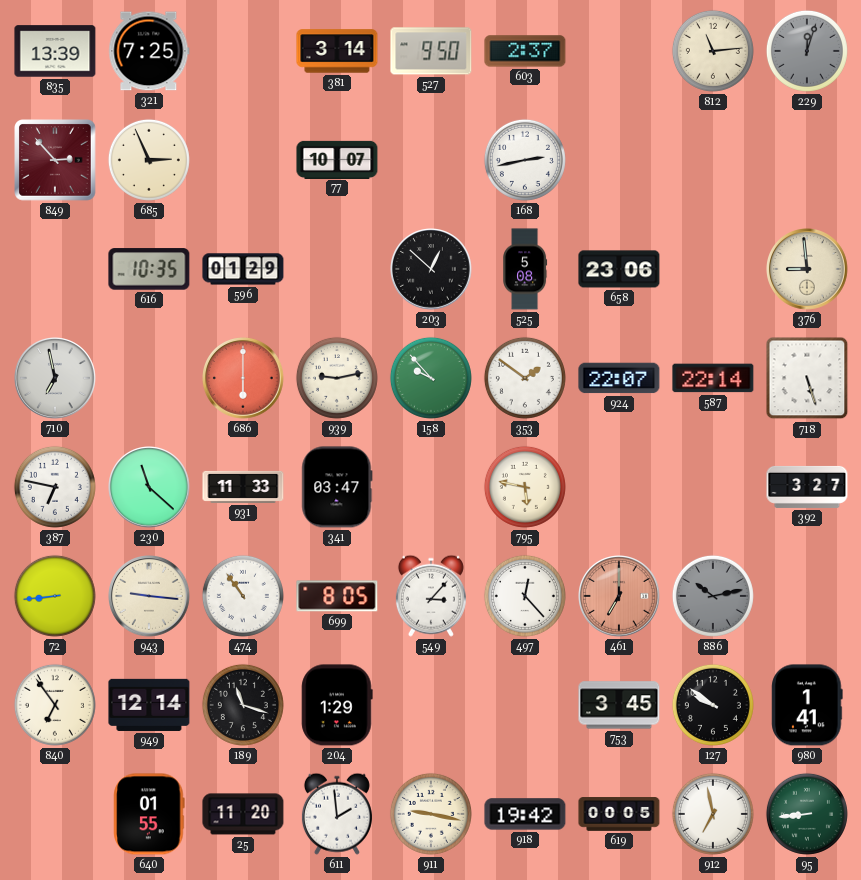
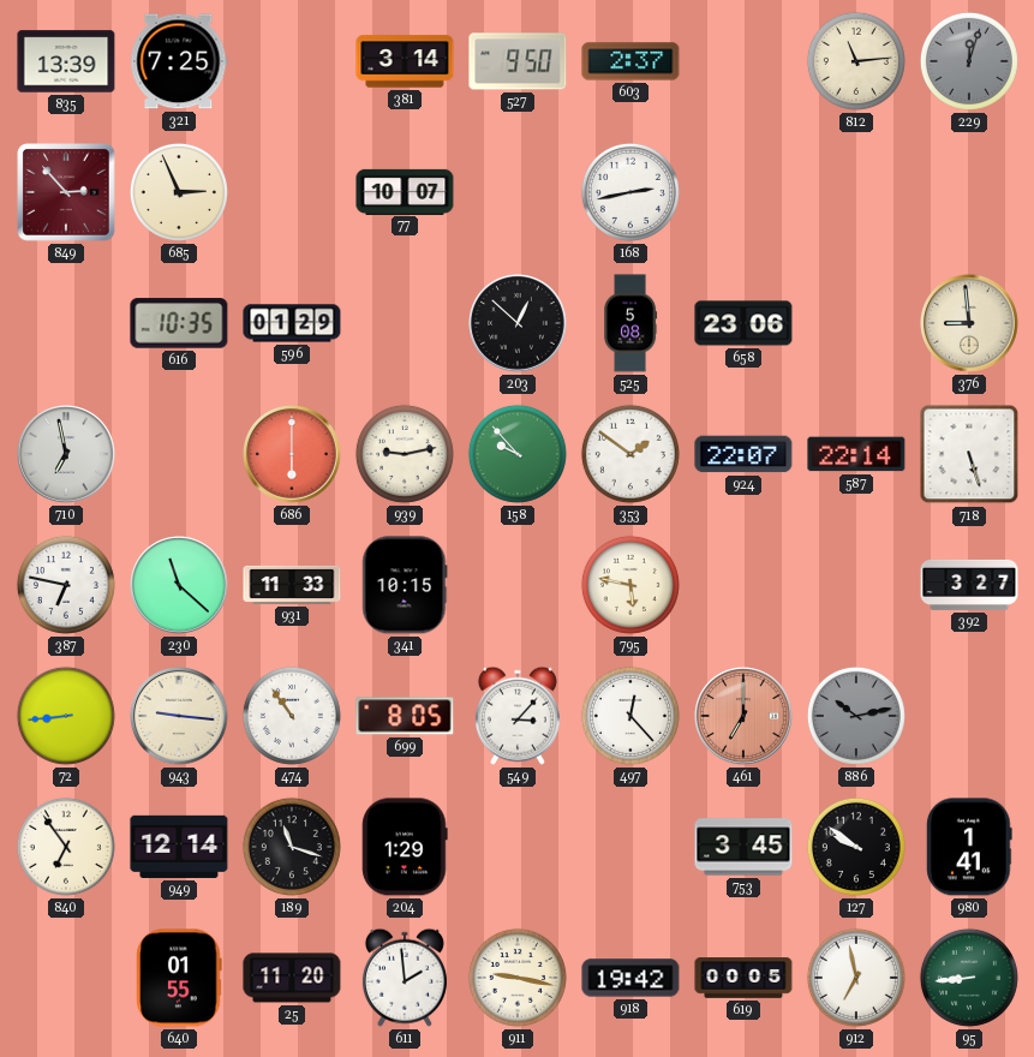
341: 03:47 -> 10:15
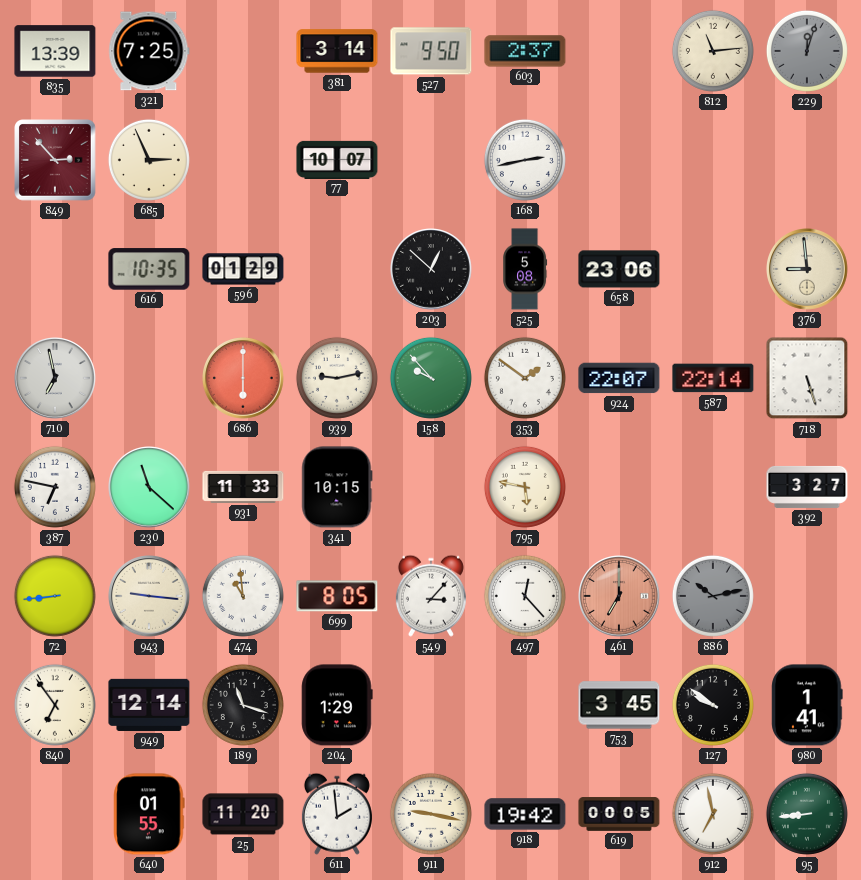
474: 10:54 -> 10:59
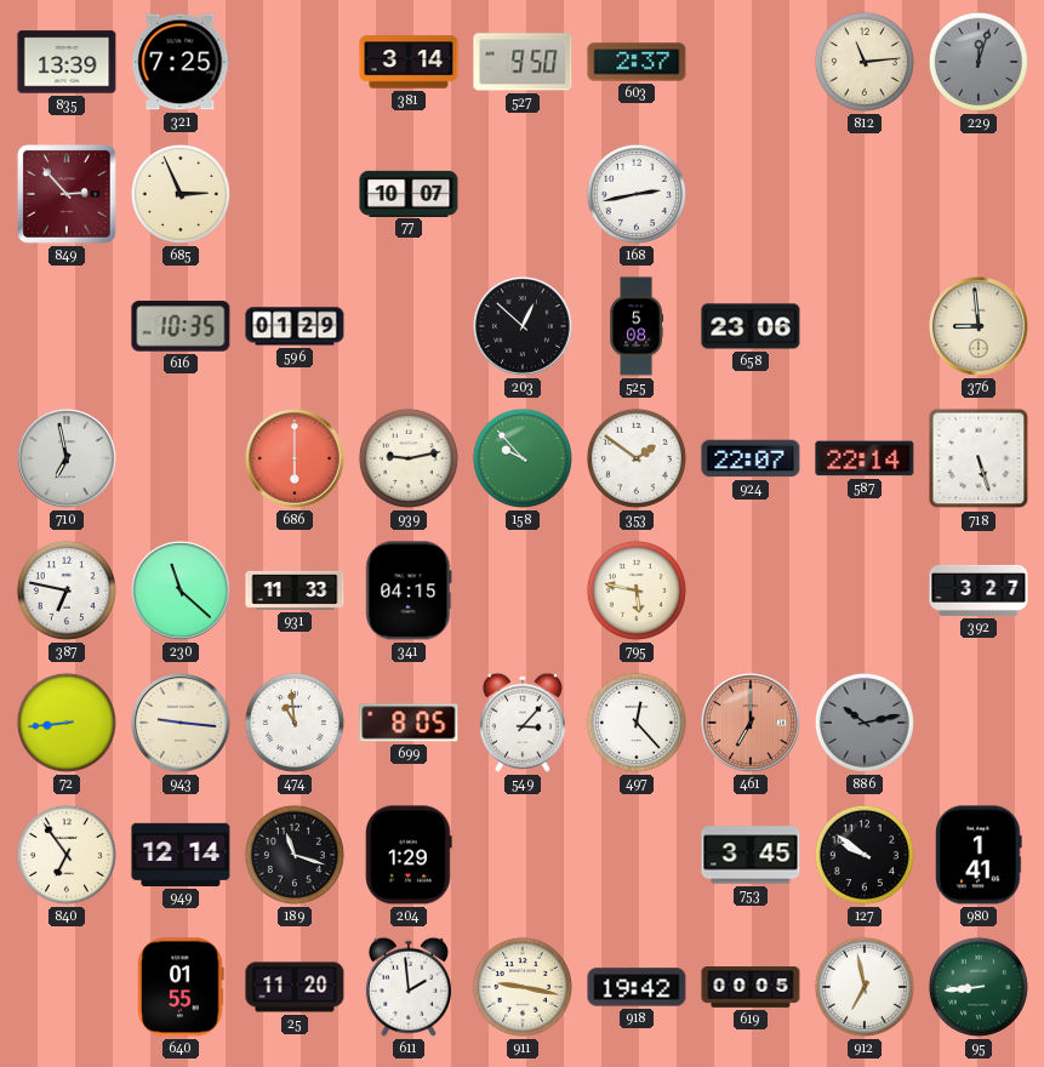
341: 10:15 -> 04:15
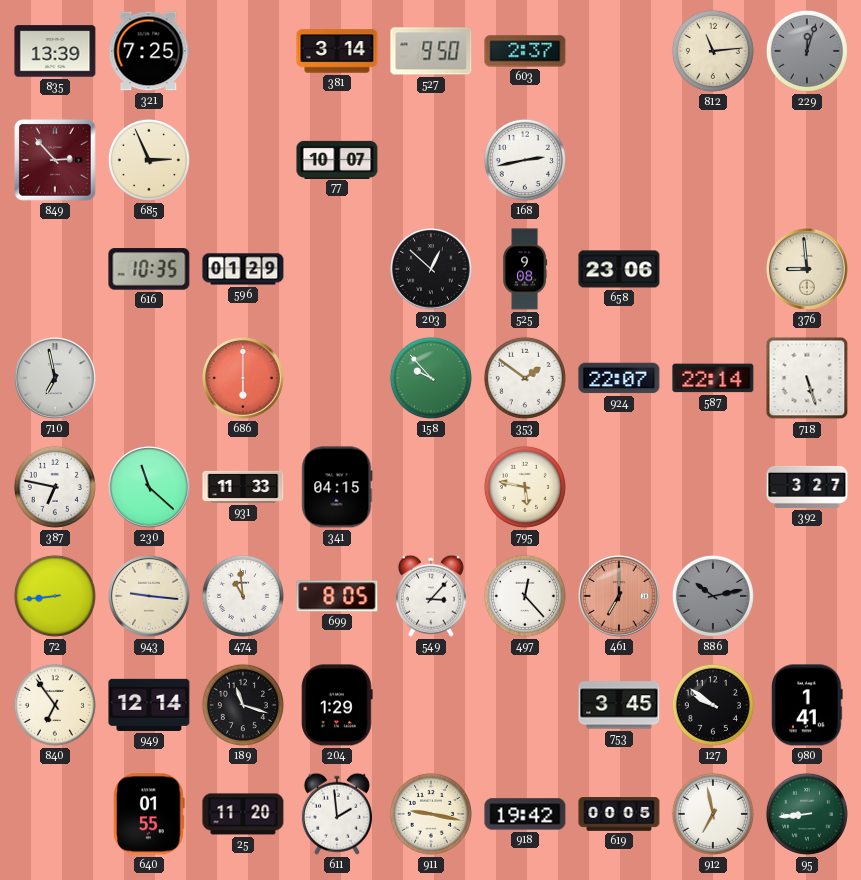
525: 5:08 -> 9:08
939: 9:13 -> none
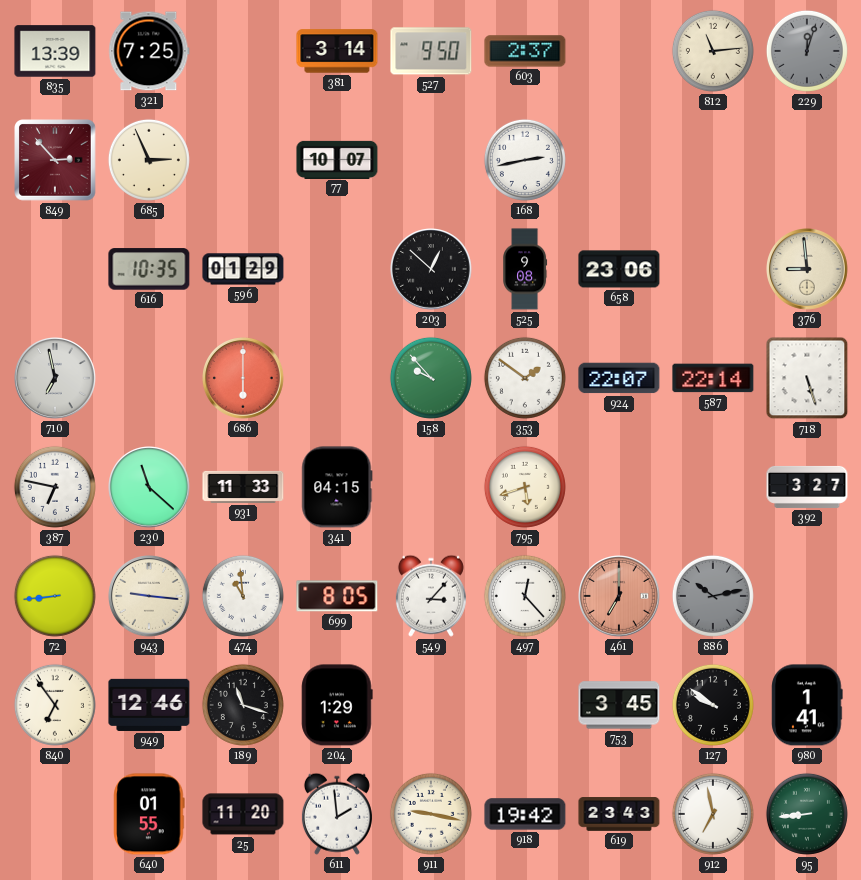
795: 5:47 -> 5:42
949: 12:14 -> 12:46
619: 00:05 -> 23:43
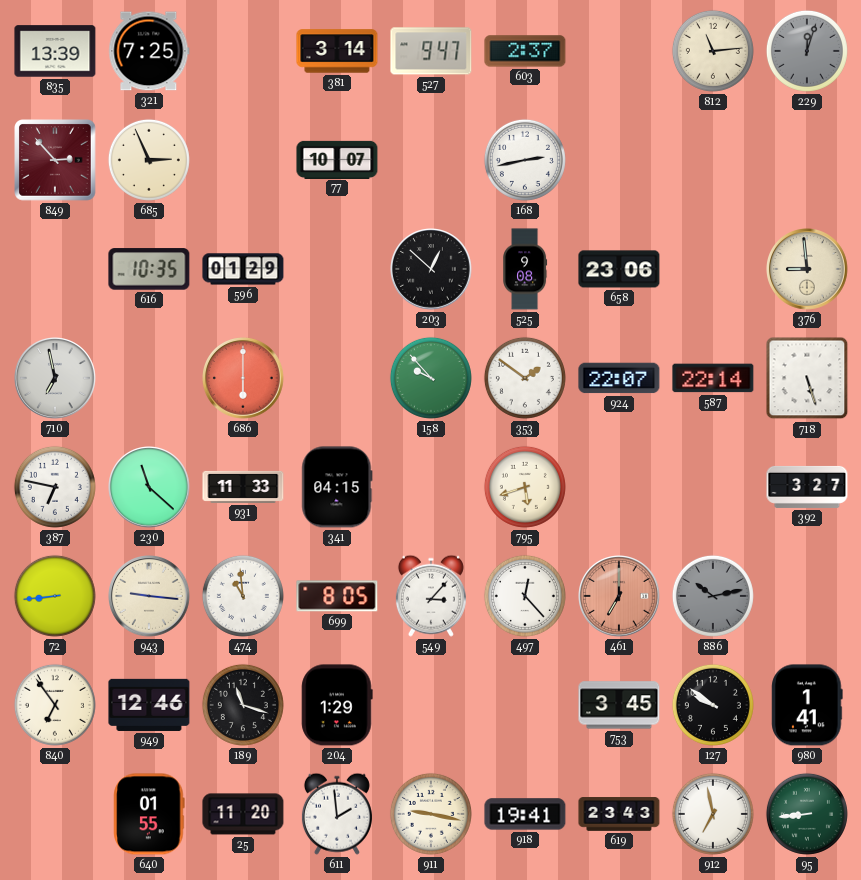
527: 9:50 -> 9:47
918: 19:42 -> 19:41
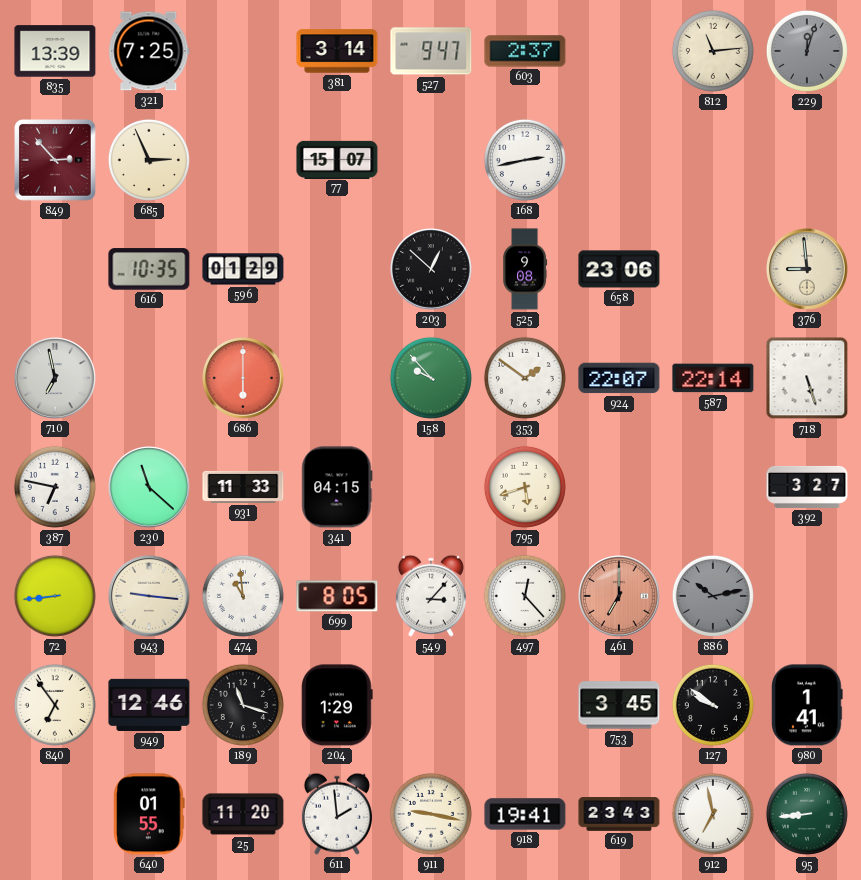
77: 10:07 -> 15:07
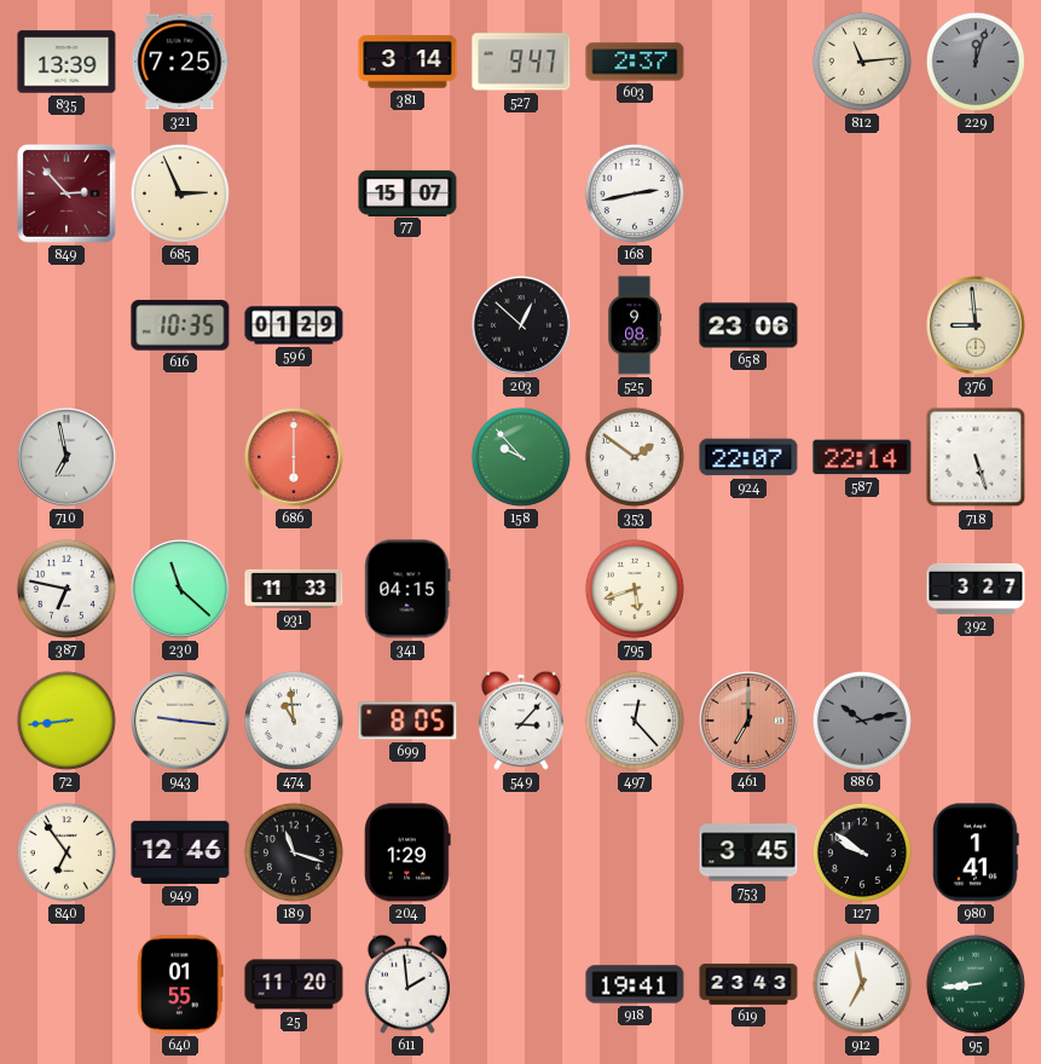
911: 9:17 -> none
